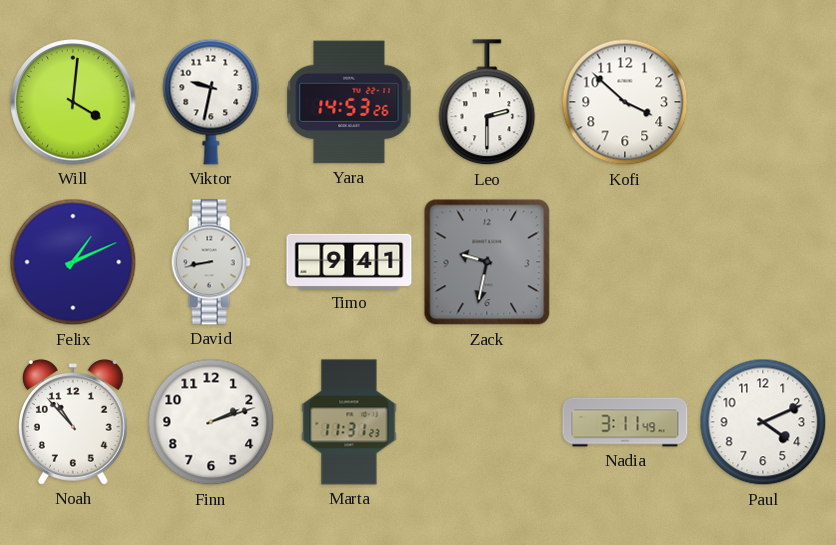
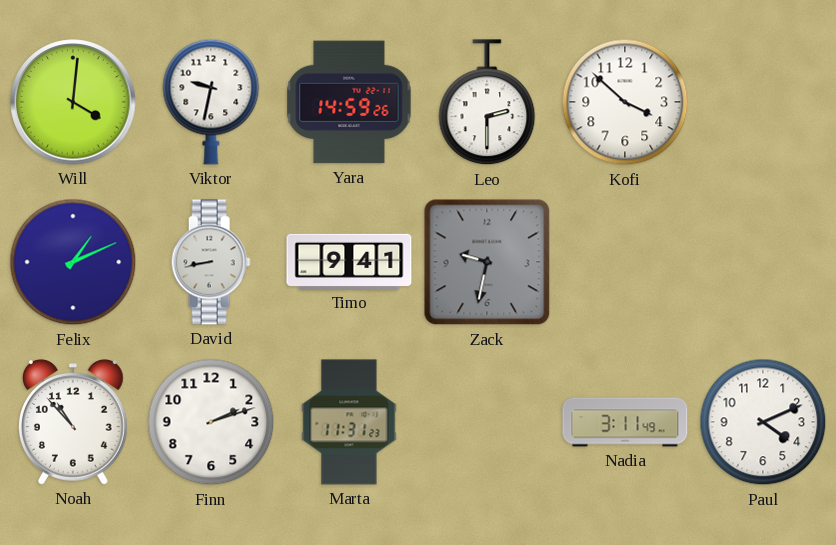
Yara: 14:53 -> 14:59
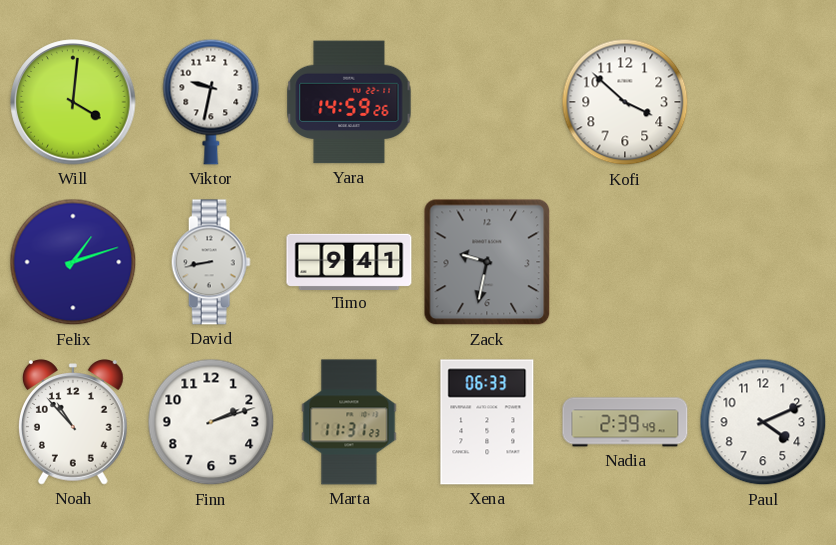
Leo: 2:30 -> none
Felix: 1:11 -> 1:12
Xena: none -> 06:33
Nadia: 3:11 -> 2:39
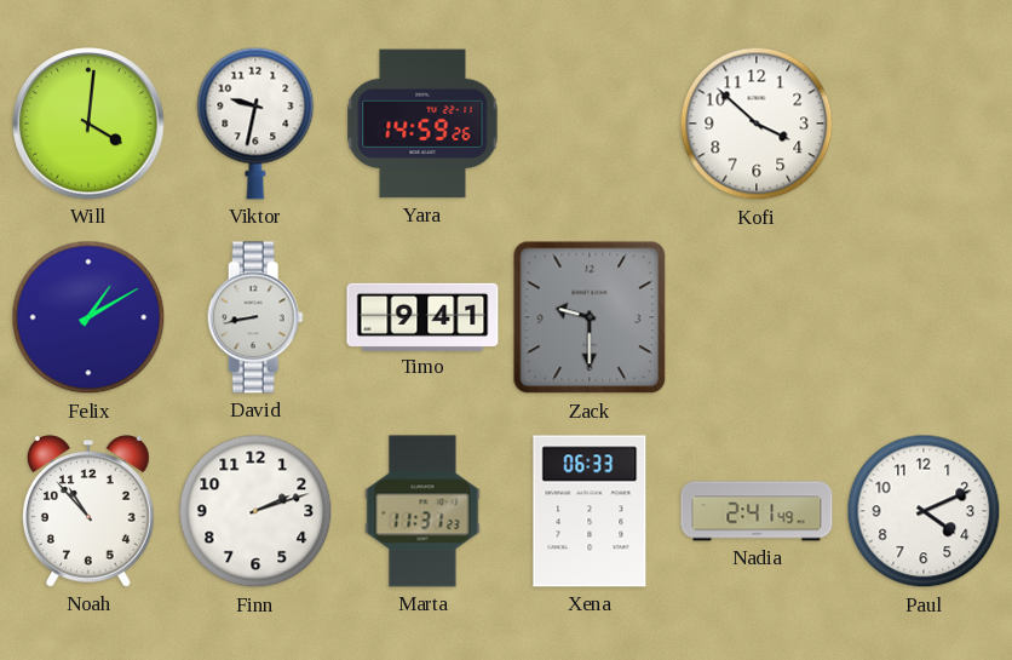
Felix: 1:12 -> 1:10
Zack: 9:32 -> 9:30
Nadia: 2:39 -> 2:41
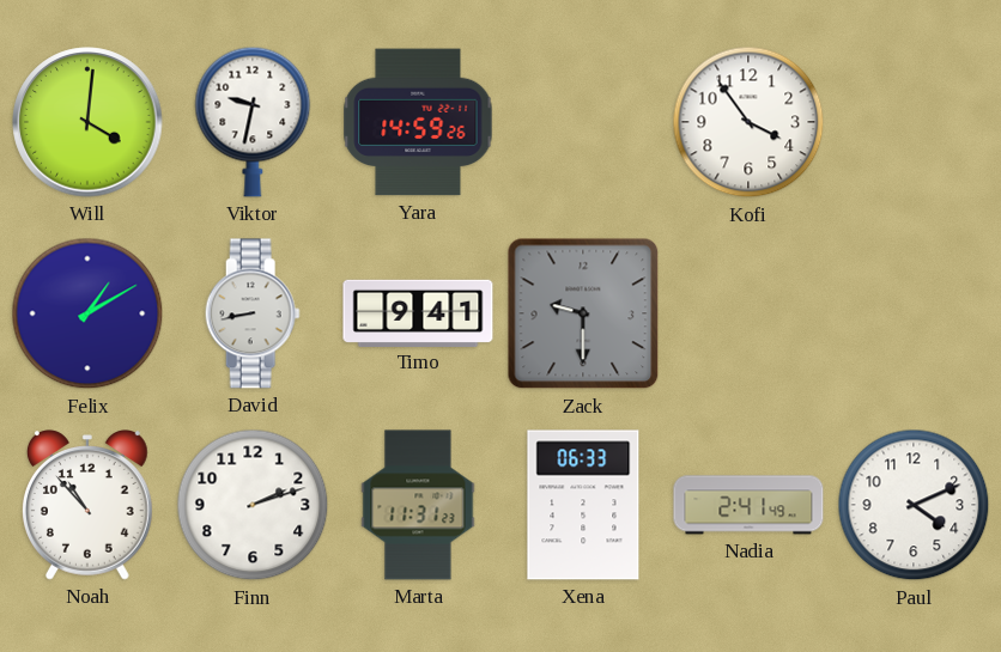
Kofi: 3:52 -> 3:54
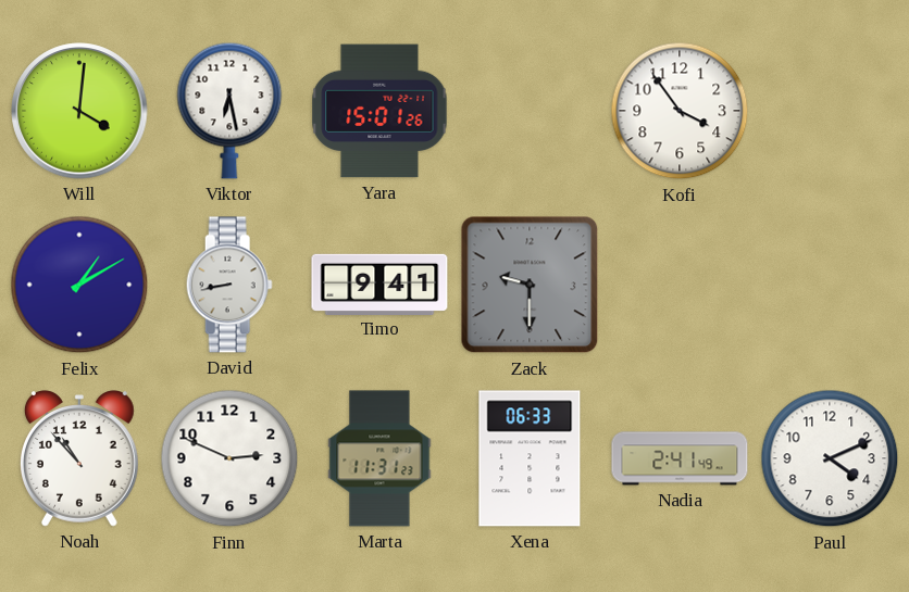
Viktor: 9:32 -> 6:28
Yara: 14:59 -> 15:01
Finn: 2:12 -> 2:49
